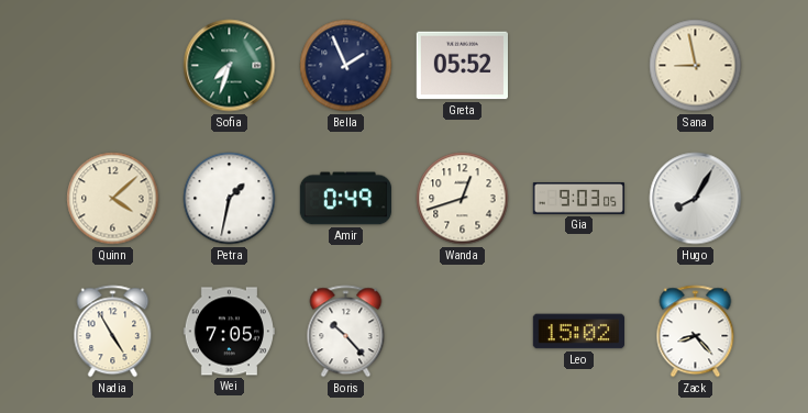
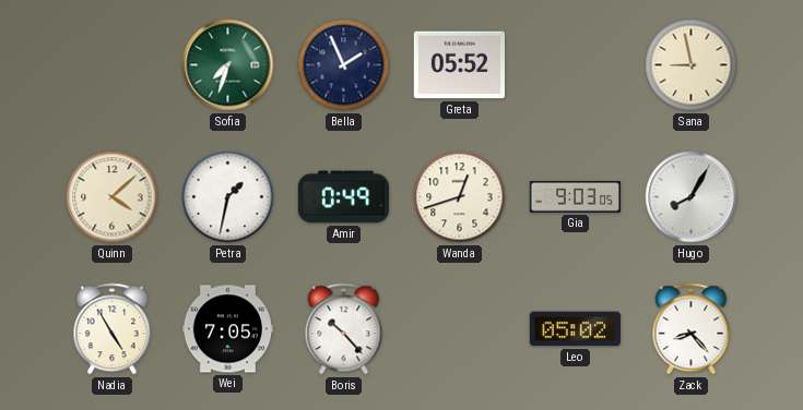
Leo: 15:02 -> 05:02
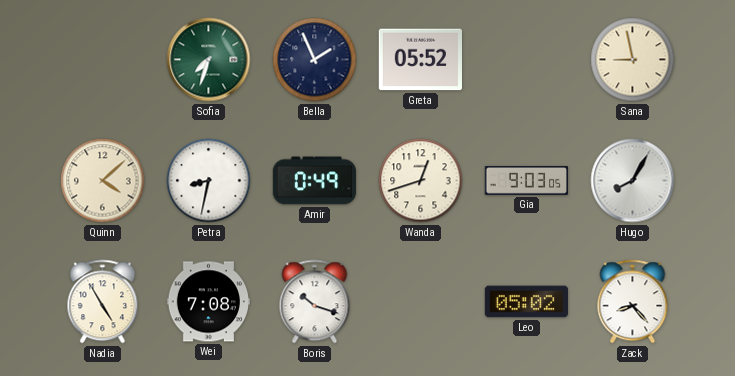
Petra: 1:32 -> 8:32
Wei: 7:05 -> 7:08
Boris: 10:23 -> 10:18
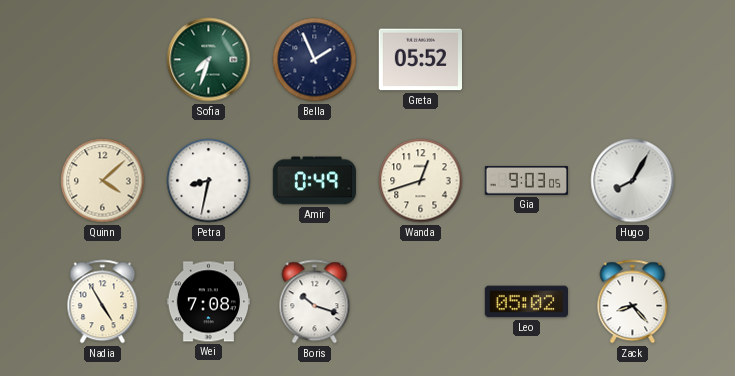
Sana: 8:58 -> none
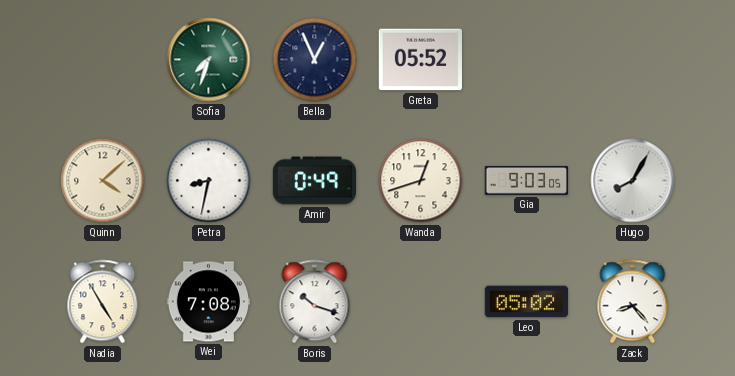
Bella: 1:56 -> 12:56
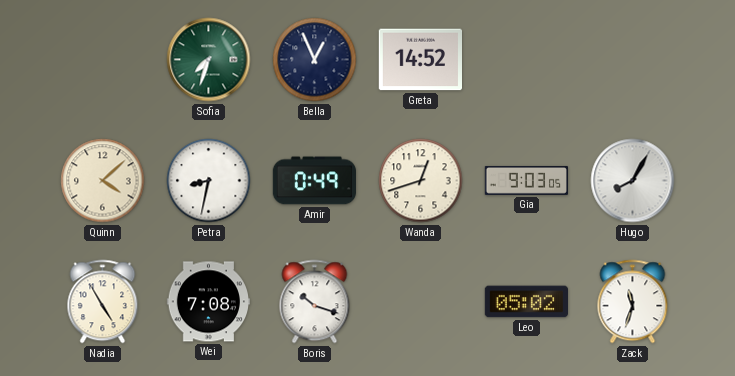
Greta: 05:52 -> 14:52
Zack: 8:23 -> 11:33
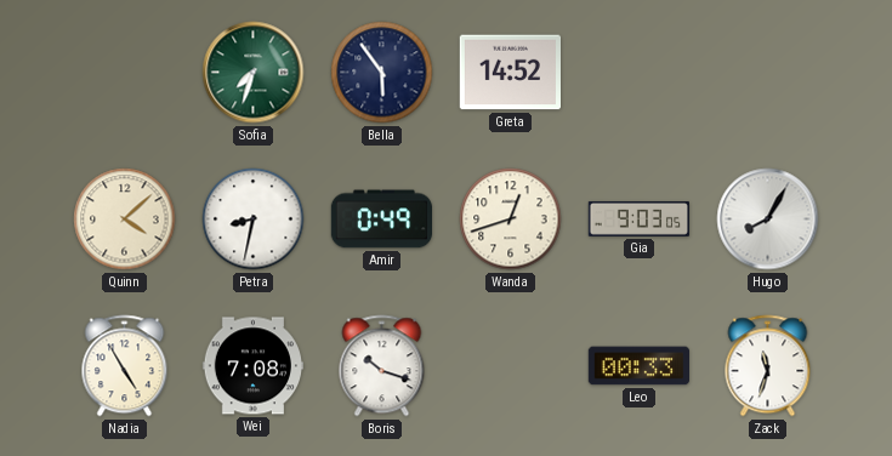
Bella: 12:56 -> 5:54
Leo: 05:02 -> 00:33
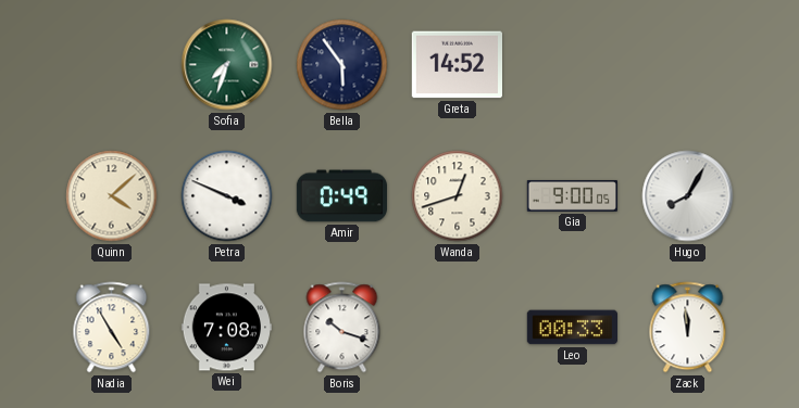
Petra: 8:32 -> 3:49
Gia: 9:03 -> 9:00
Zack: 11:33 -> 11:59
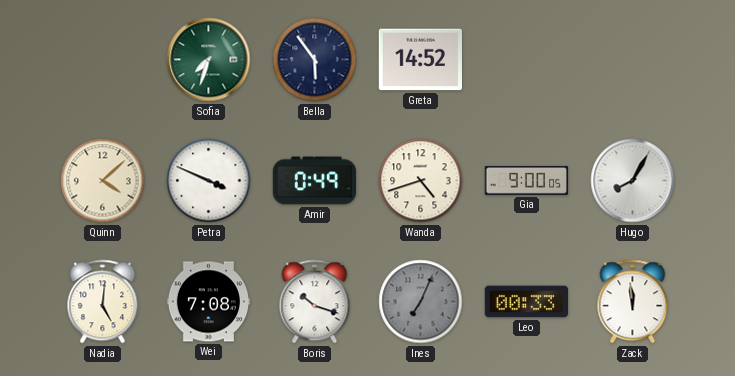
Wanda: 12:42 -> 4:42
Nadia: 4:55 -> 5:01
Ines: none -> 7:04
